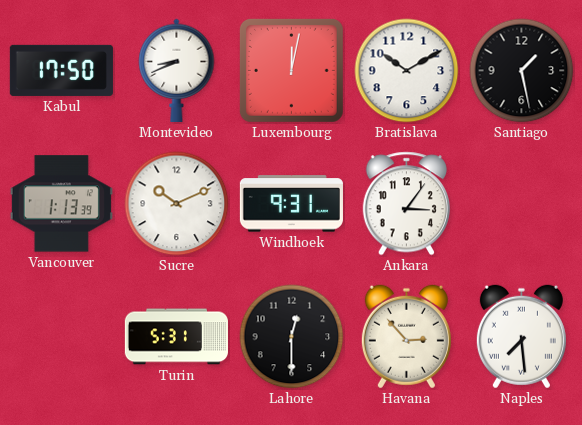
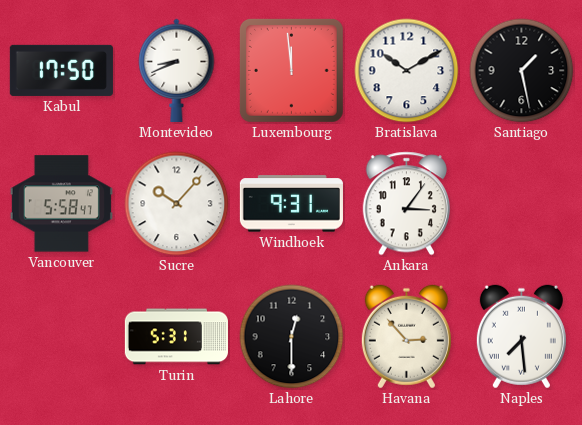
Luxembourg: 12:02 -> 11:59
Vancouver: 1:13 -> 5:58
Sucre: 10:11 -> 10:07
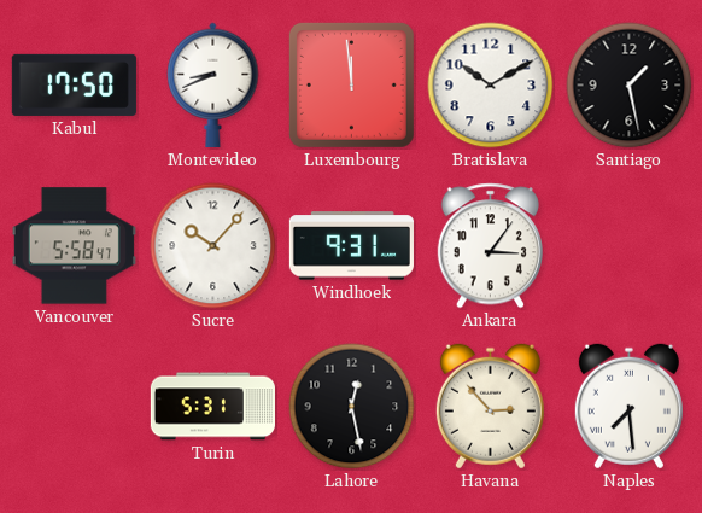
Lahore: 12:30 -> 12:28
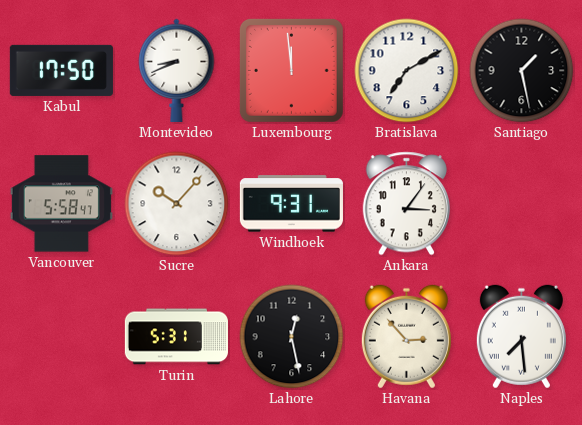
Bratislava: 10:10 -> 7:10
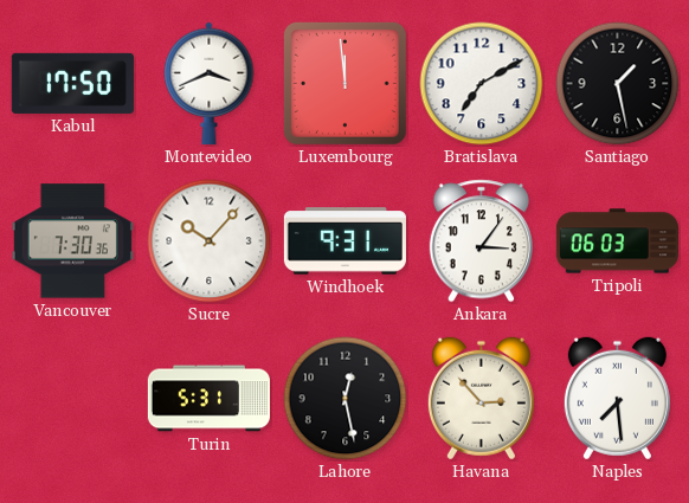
Montevideo: 8:41 -> 3:41
Vancouver: 5:58 -> 7:30
Tripoli: none -> 06:03
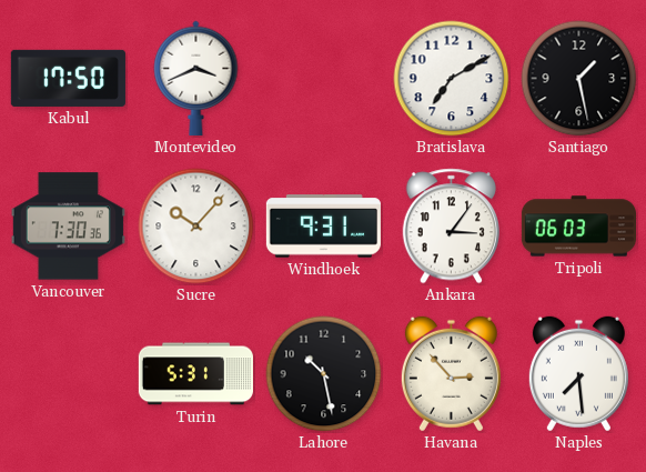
Luxembourg: 11:59 -> none
Lahore: 12:28 -> 10:28
